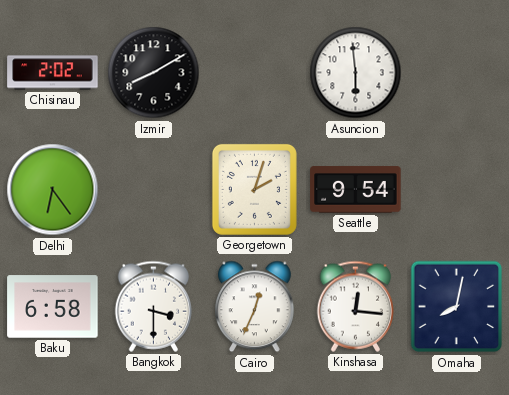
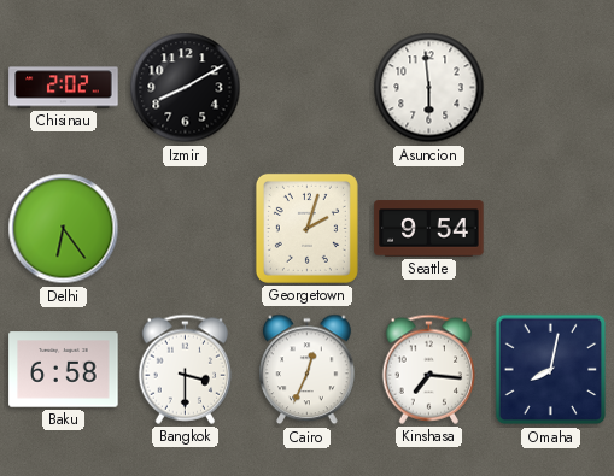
Kinshasa: 12:16 -> 7:16
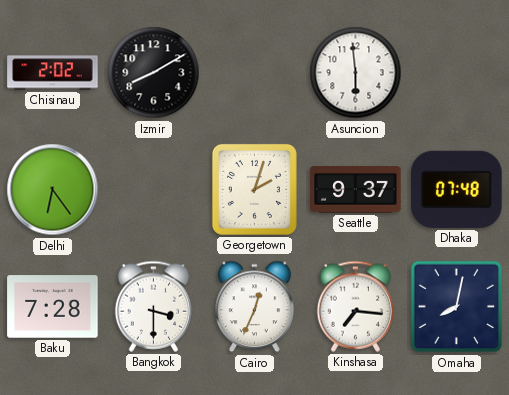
Seattle: 9:54 -> 9:37
Dhaka: none -> 07:48
Baku: 6:58 -> 7:28
